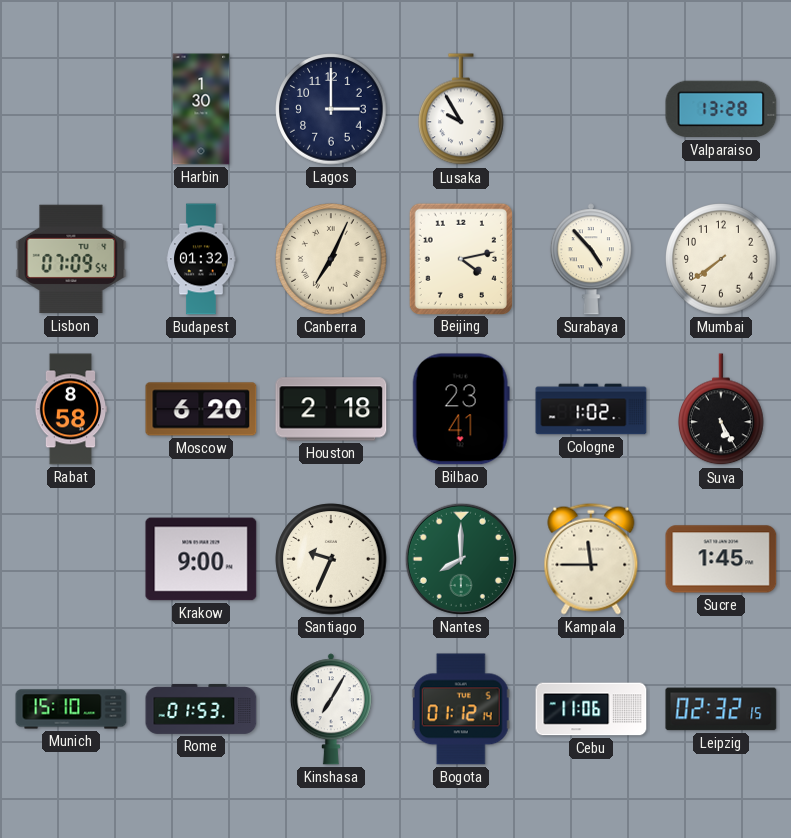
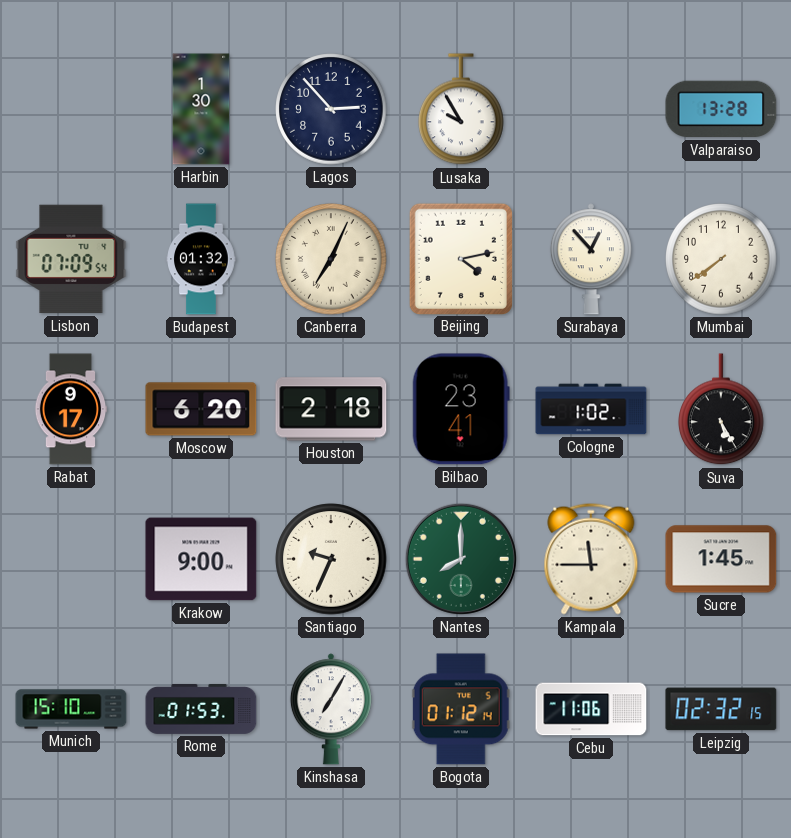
Lagos: 3:00 -> 2:53
Surabaya: 4:53 -> 12:53
Rabat: 8:58 -> 9:17
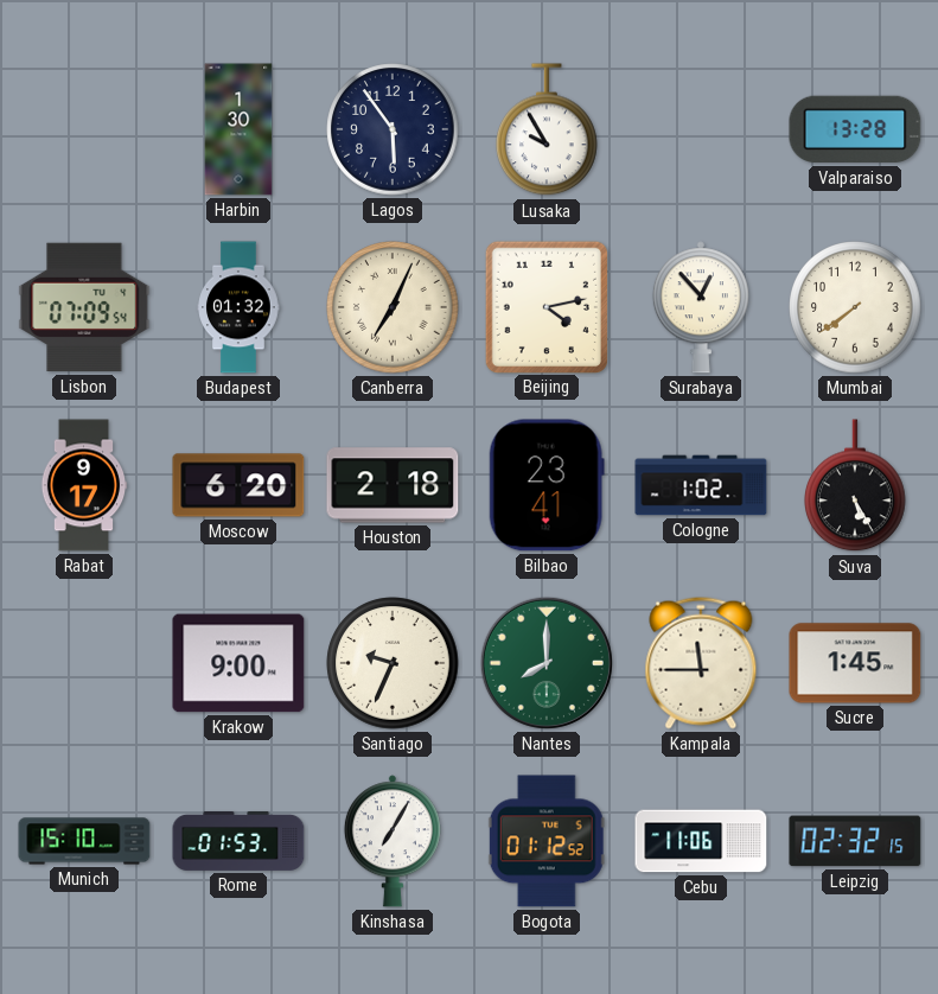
Lagos: 2:53 -> 5:54
Bogota: 01:12:14 -> 01:12:52
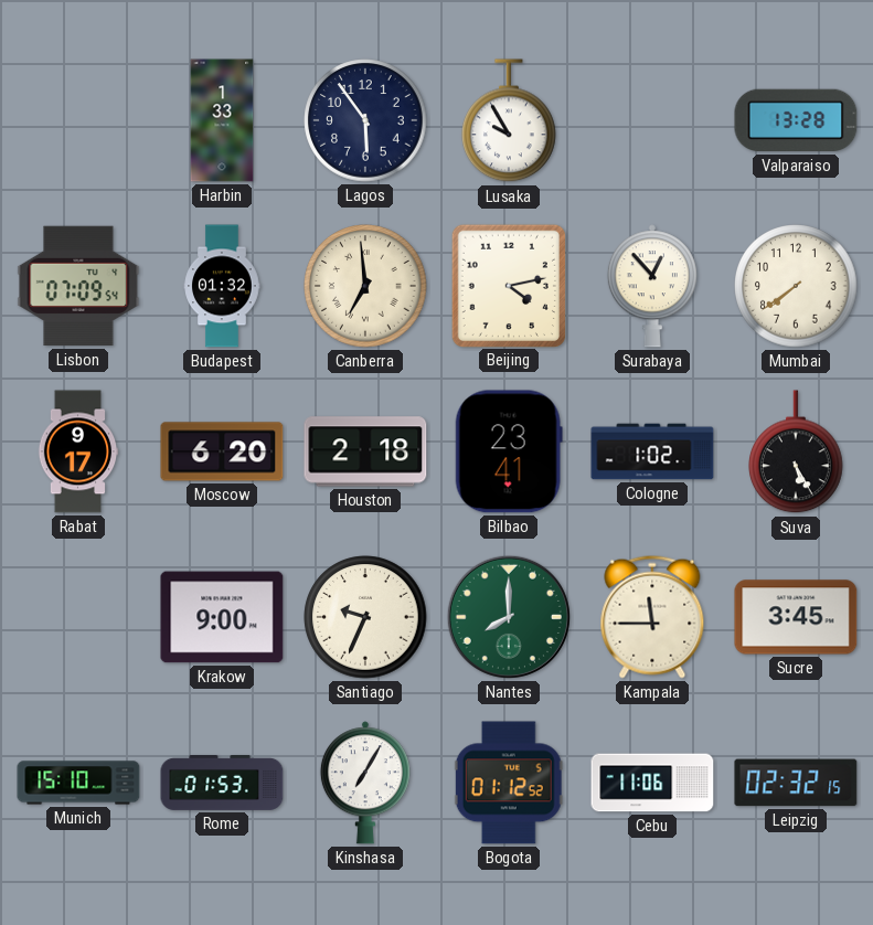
Harbin: 1:30 -> 1:33
Canberra: 7:04 -> 6:59
Sucre: 1:45 -> 3:45
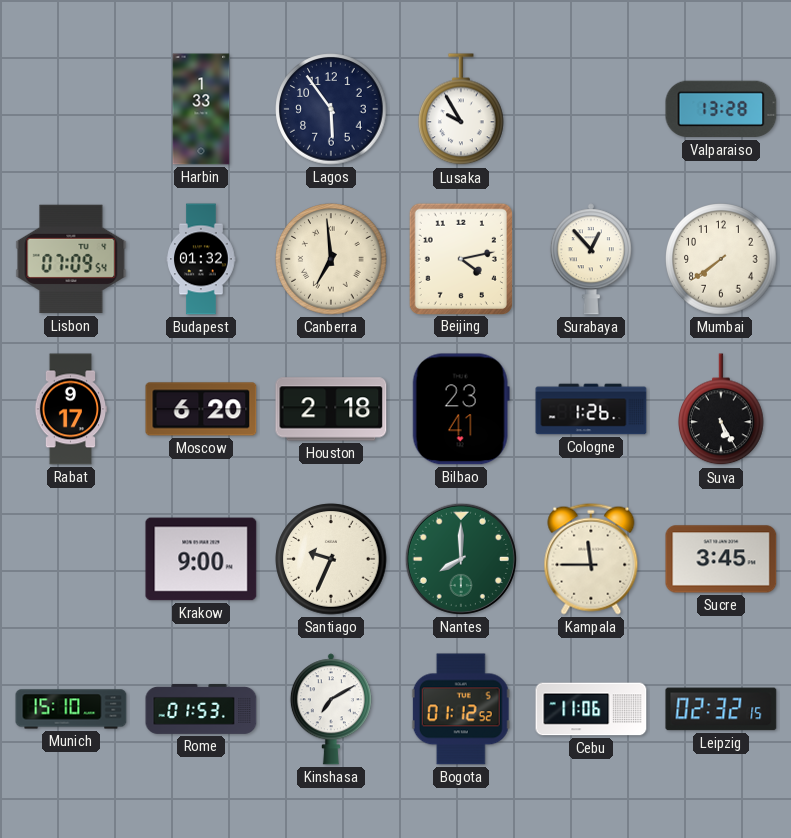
Cologne: 1:02 -> 1:26
Kinshasa: 7:05 -> 7:10
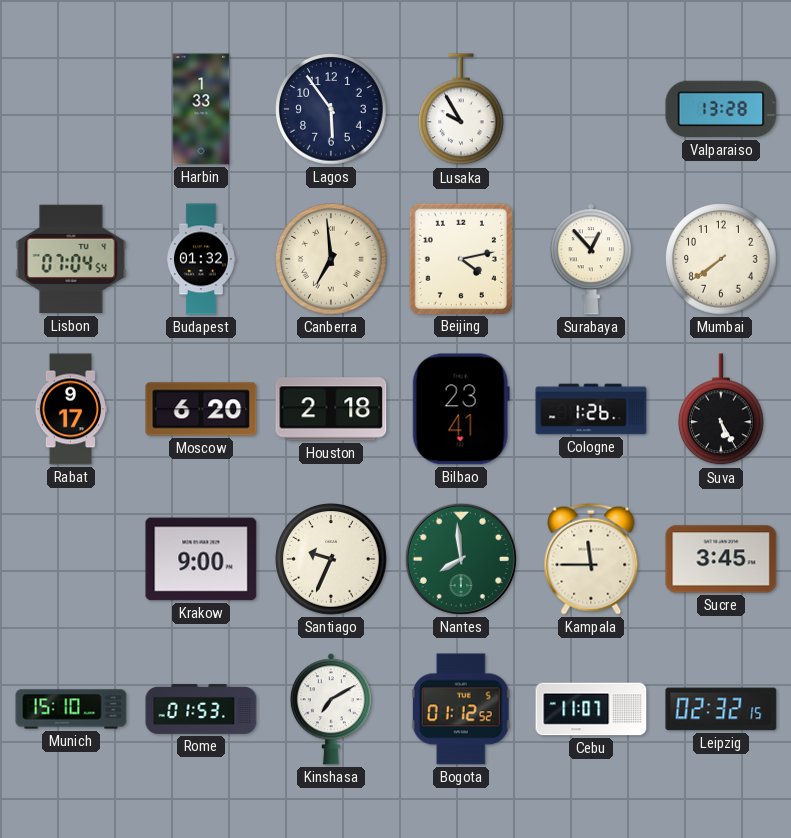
Lisbon: 07:09 -> 07:04
Nantes: 8:00 -> 7:59
Cebu: 11:06 -> 11:07
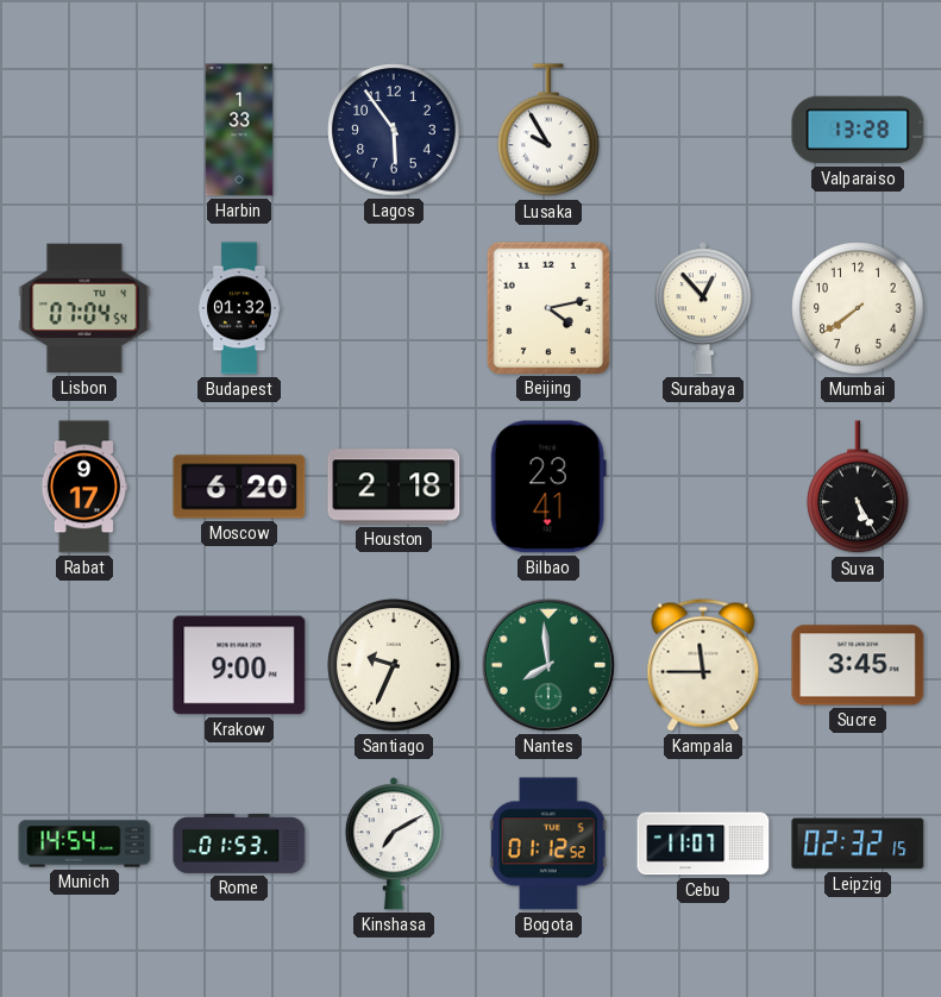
Canberra: 6:59 -> none
Cologne: 1:26 -> none
Munich: 15:10 -> 14:54
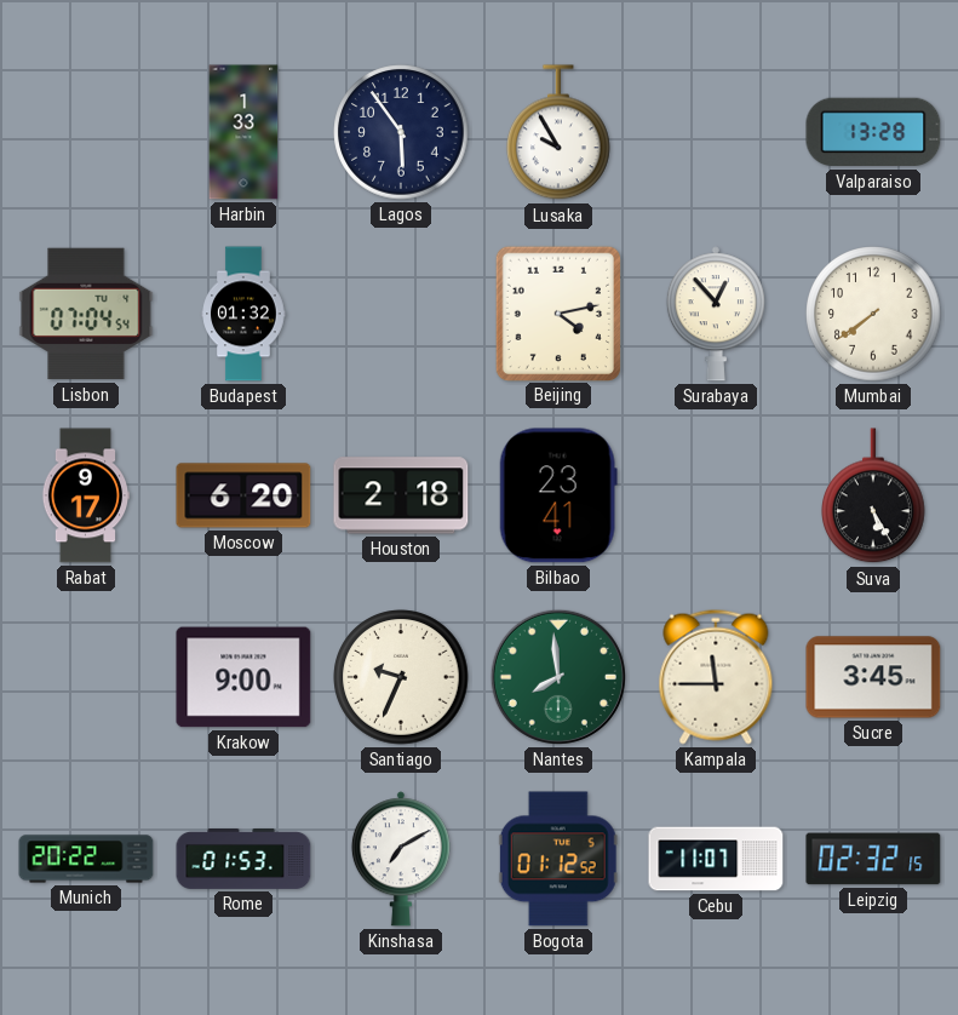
Munich: 14:54 -> 20:22
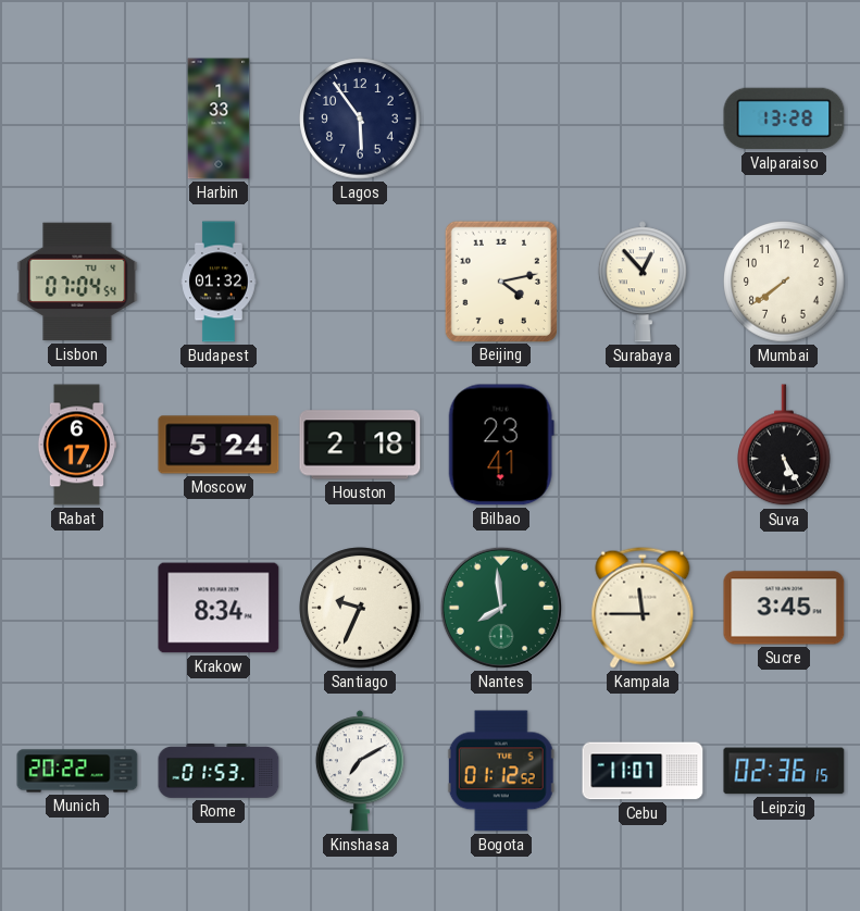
Lusaka: 9:55 -> none
Rabat: 9:17 -> 6:17
Moscow: 6:20 -> 5:24
Krakow: 9:00 -> 8:34
Leipzig: 02:32 -> 02:36
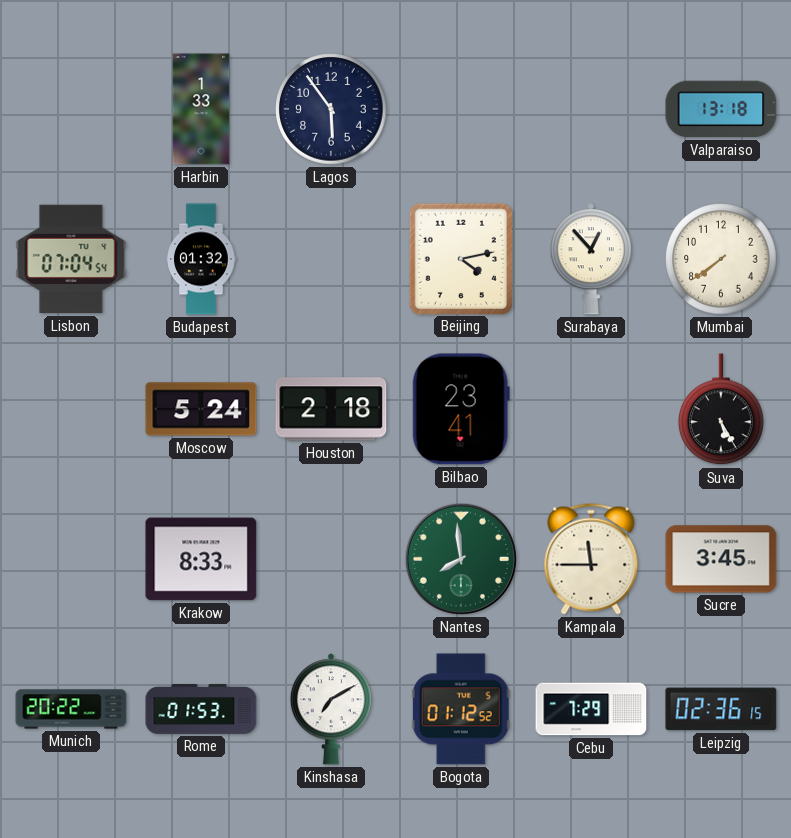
Valparaiso: 13:28 -> 13:18
Rabat: 6:17 -> none
Krakow: 8:34 -> 8:33
Santiago: 9:34 -> none
Cebu: 11:07 -> 7:29
